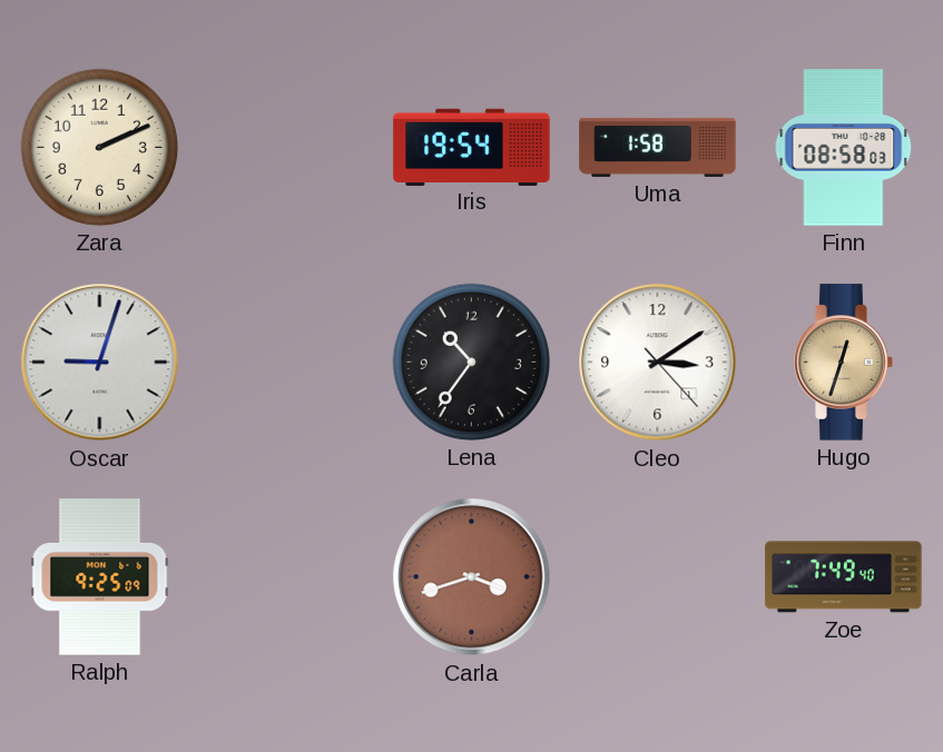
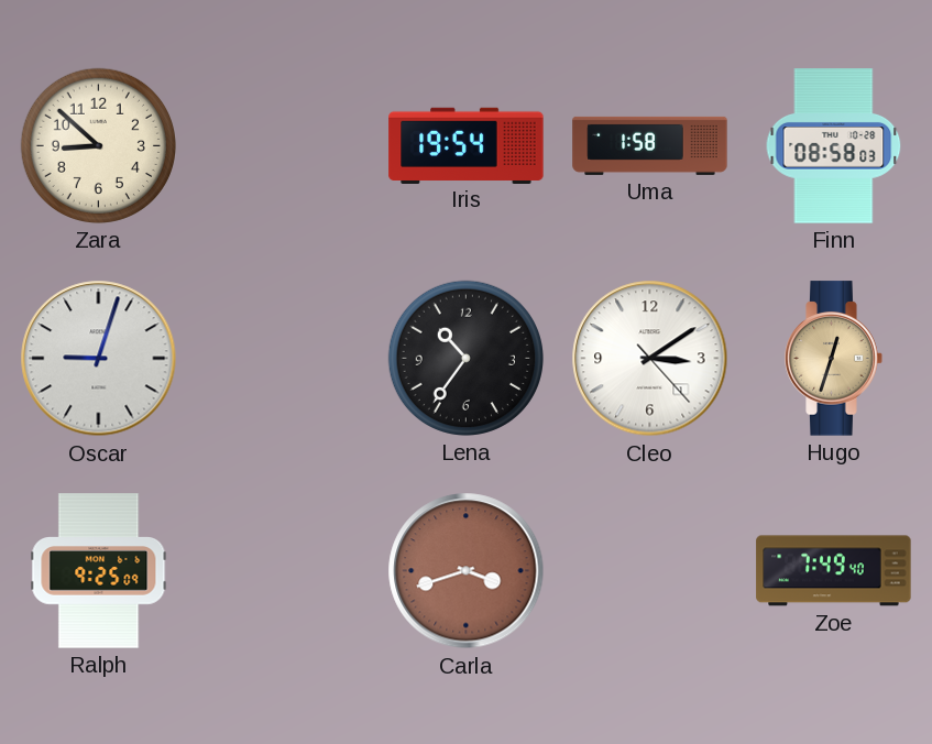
Zara: 2:11 -> 8:52
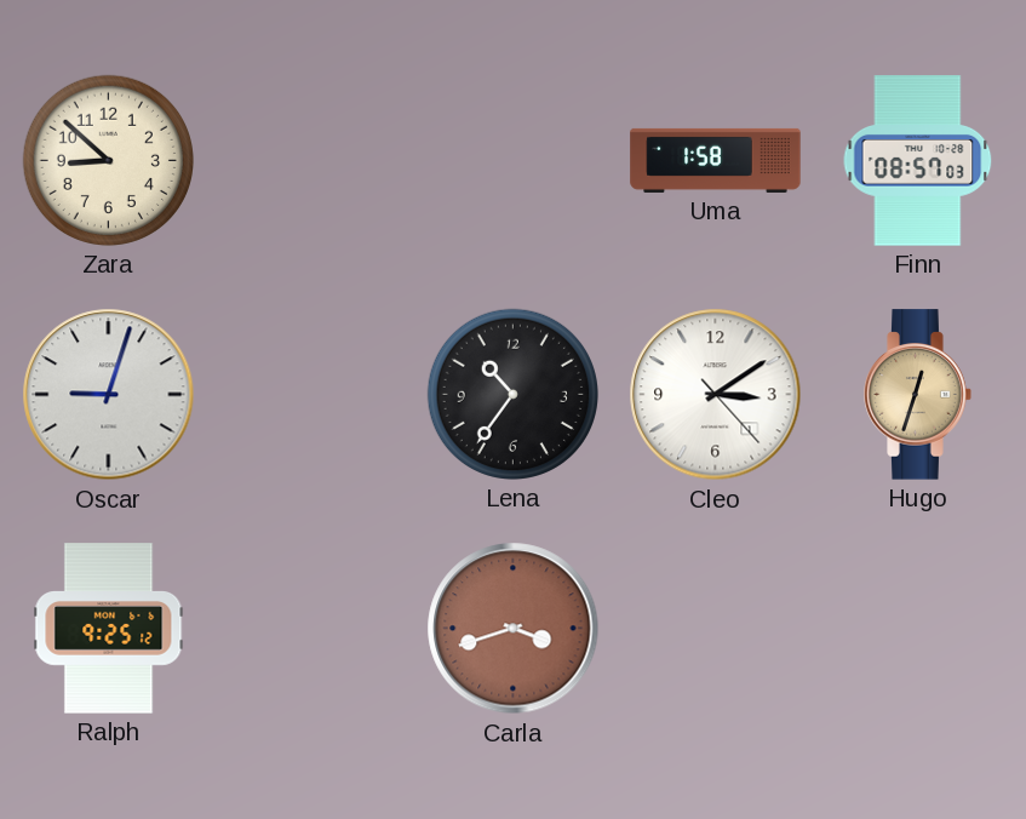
Iris: 19:54 -> none
Finn: 08:58 -> 08:57
Ralph: 9:25:09 -> 9:25:12
Zoe: 7:49 -> none
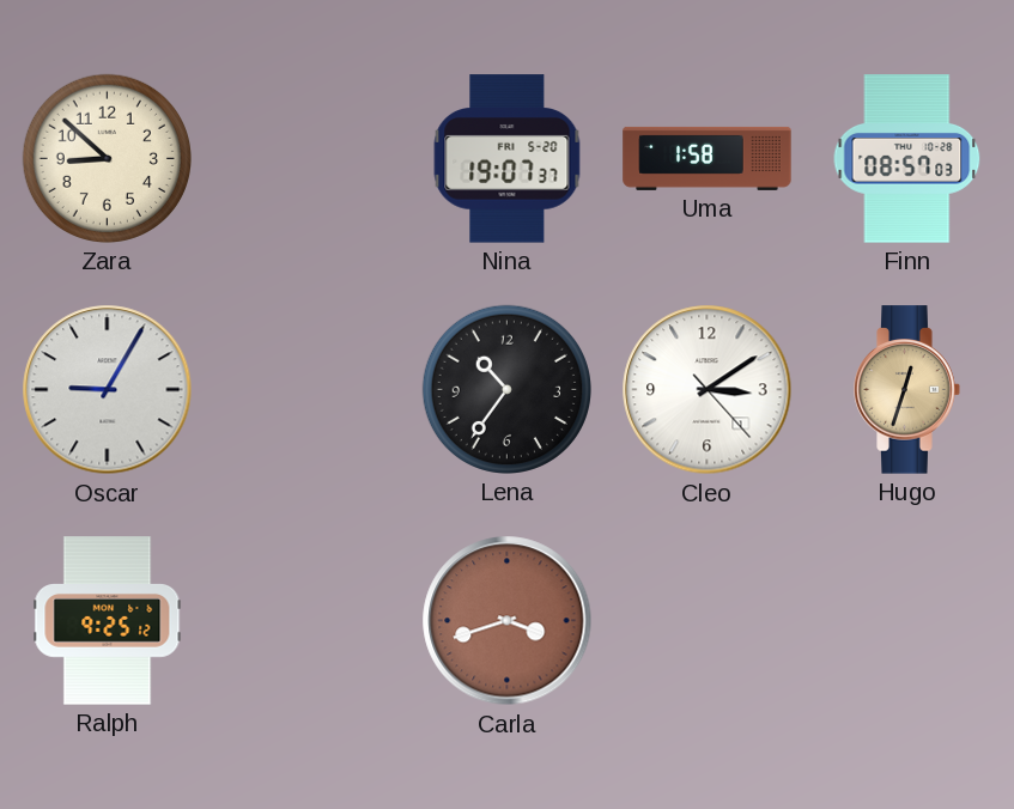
Nina: none -> 19:07
Oscar: 9:03 -> 9:05
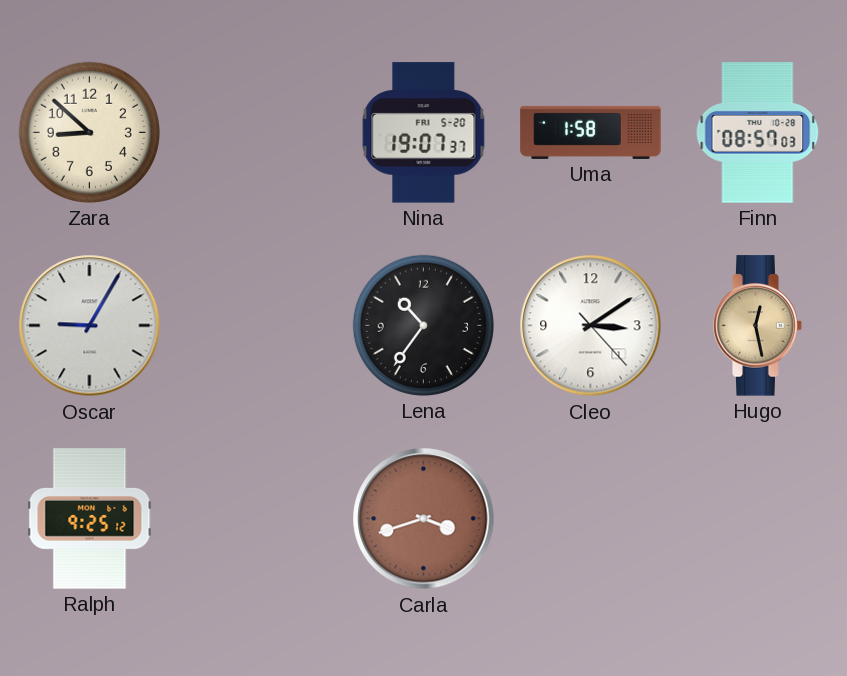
Hugo: 12:33 -> 12:28
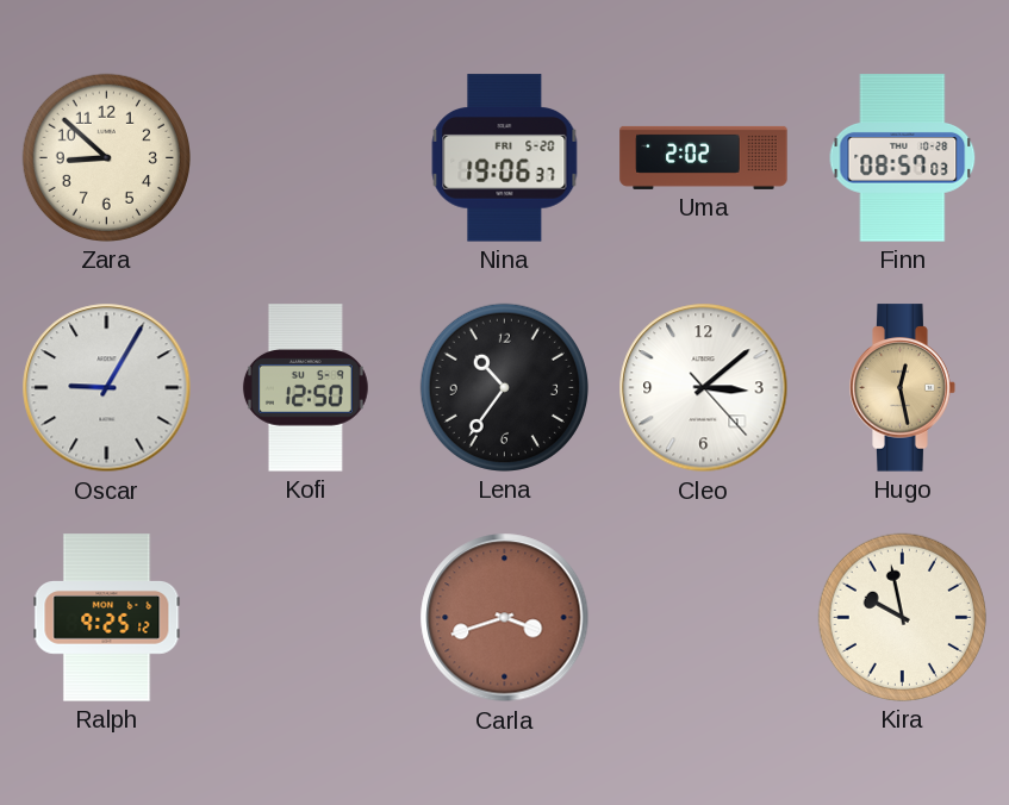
Nina: 19:07 -> 19:06
Uma: 1:58 -> 2:02
Kofi: none -> 12:50
Cleo: 3:09 -> 3:08
Kira: none -> 9:58
